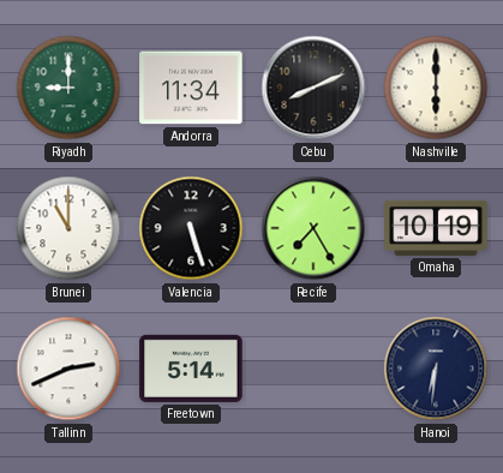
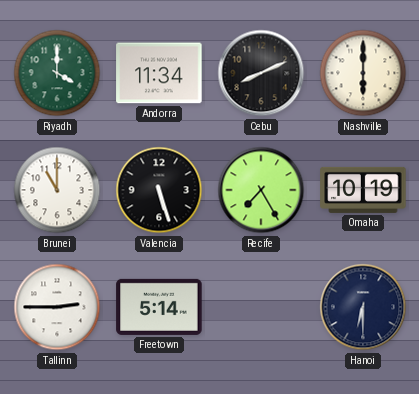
Riyadh: 9:00 -> 4:00
Tallinn: 2:41 -> 2:45
Hanoi: 6:31 -> 6:30
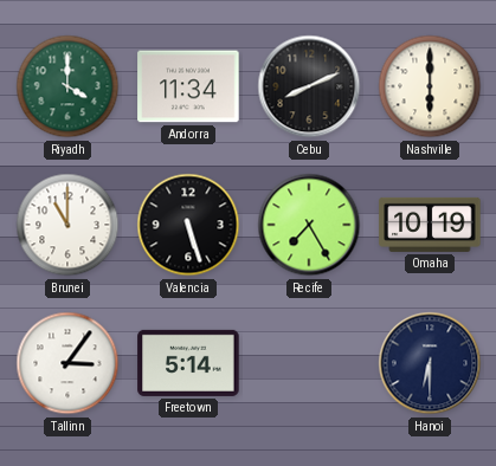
Tallinn: 2:45 -> 3:06
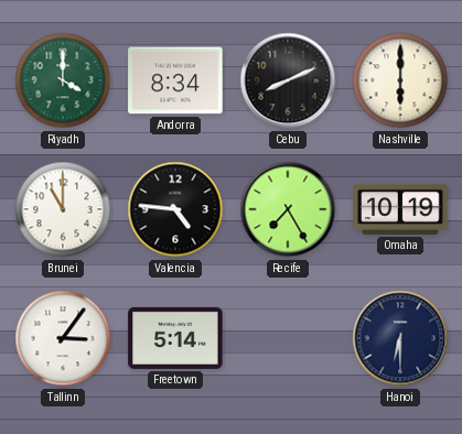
Andorra: 11:34 -> 8:34
Valencia: 5:27 -> 4:46
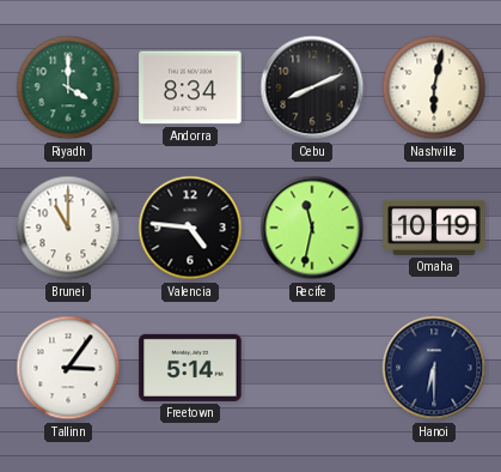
Nashville: 6:00 -> 6:02
Recife: 7:25 -> 11:32
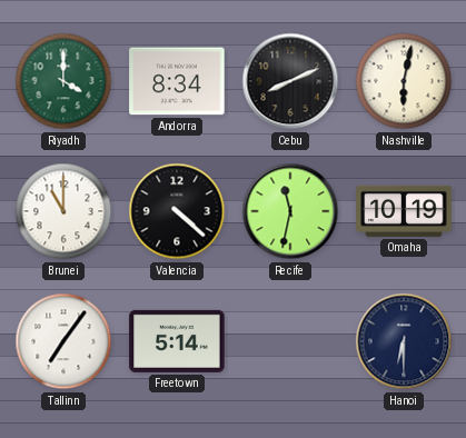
Valencia: 4:46 -> 4:22
Tallinn: 3:06 -> 7:06
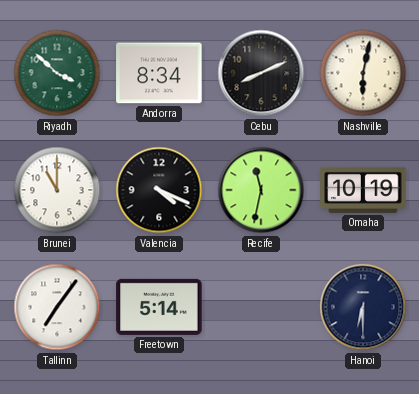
Riyadh: 4:00 -> 3:52
Valencia: 4:22 -> 4:19
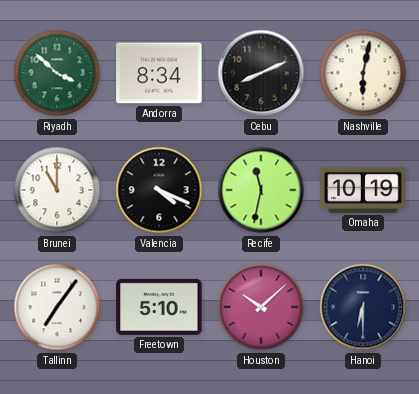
Freetown: 5:14 -> 5:10
Houston: none -> 10:08
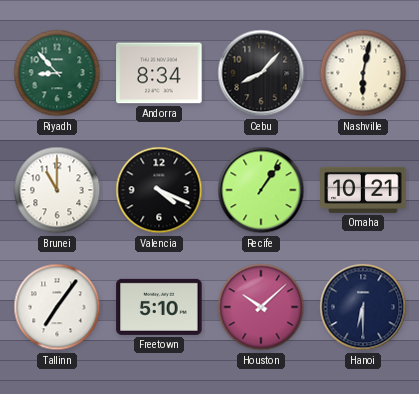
Riyadh: 3:52 -> 8:53
Cebu: 8:11 -> 8:07
Recife: 11:32 -> 1:06
Omaha: 10:19 -> 10:21
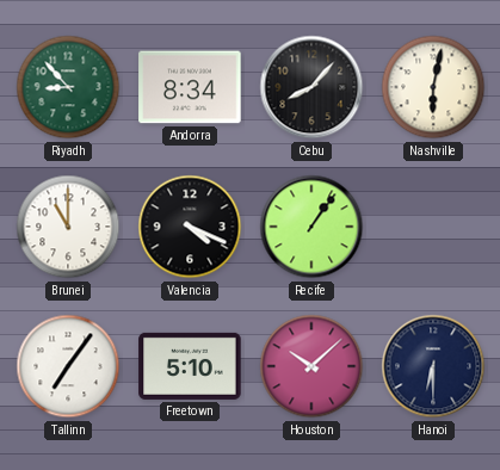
Omaha: 10:21 -> none
